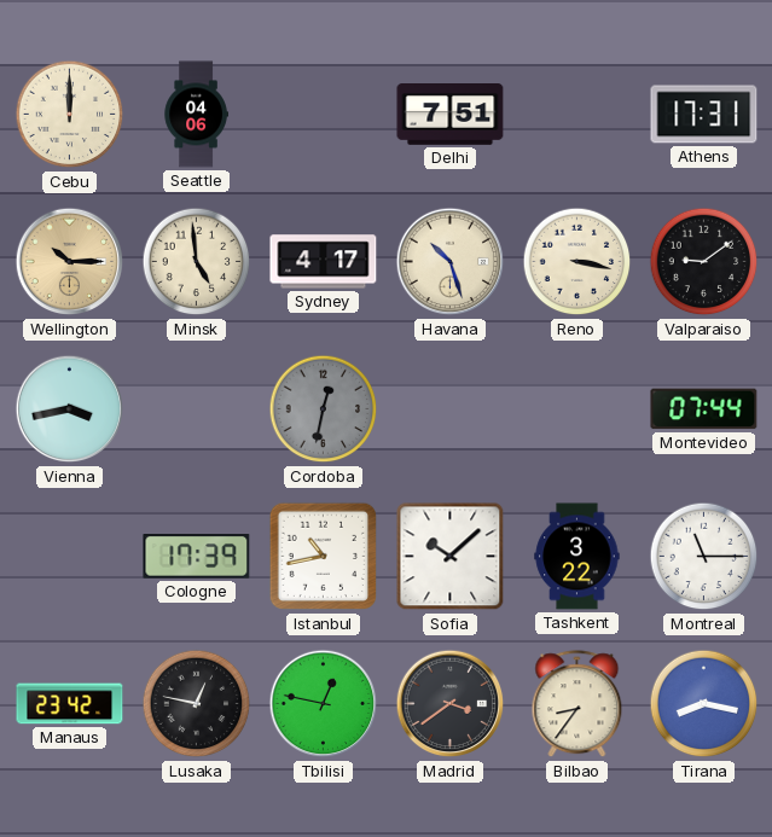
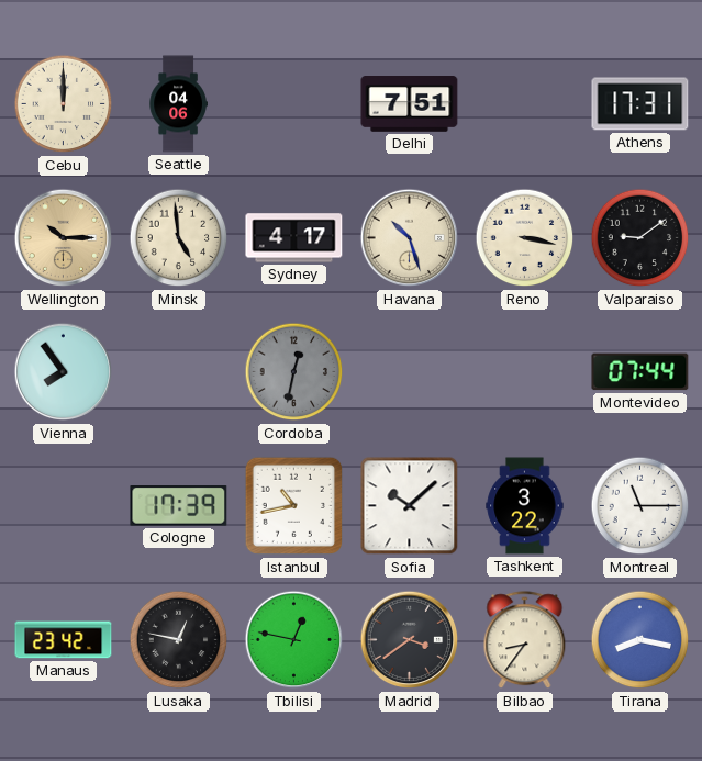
Vienna: 3:43 -> 7:54
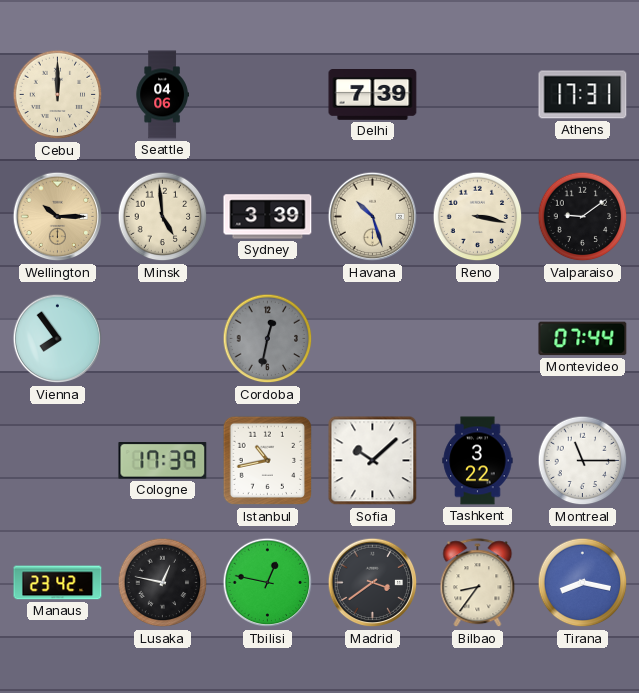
Delhi: 7:51 -> 7:39
Sydney: 4:17 -> 3:39
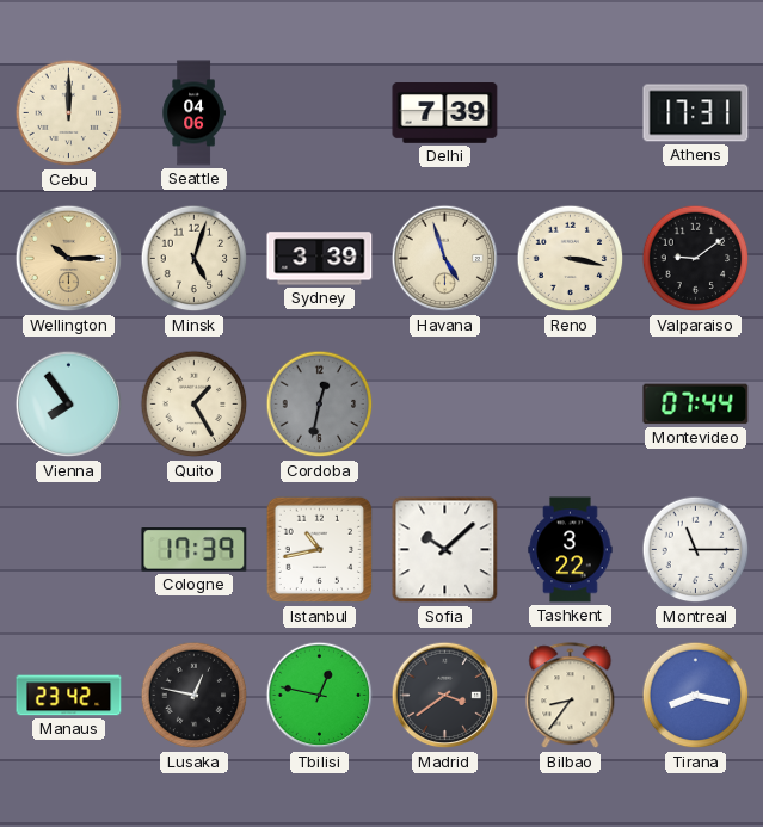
Minsk: 4:59 -> 5:03
Havana: 10:27 -> 4:57
Quito: none -> 1:25
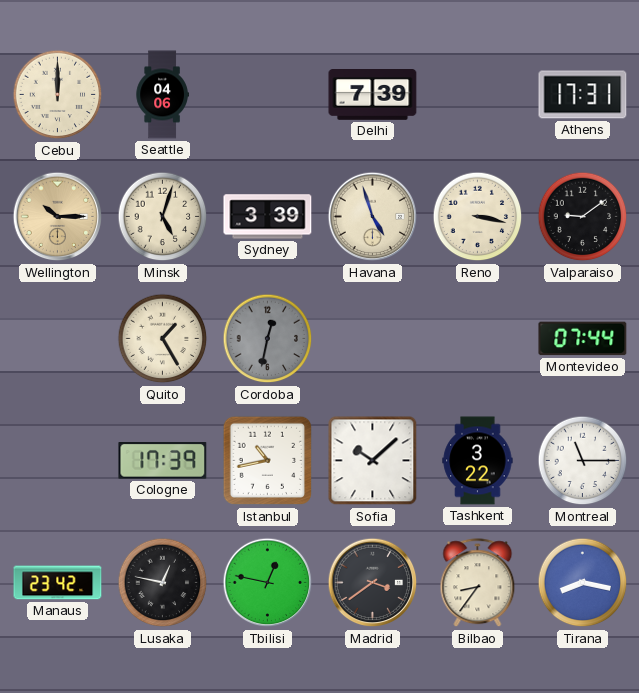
Vienna: 7:54 -> none
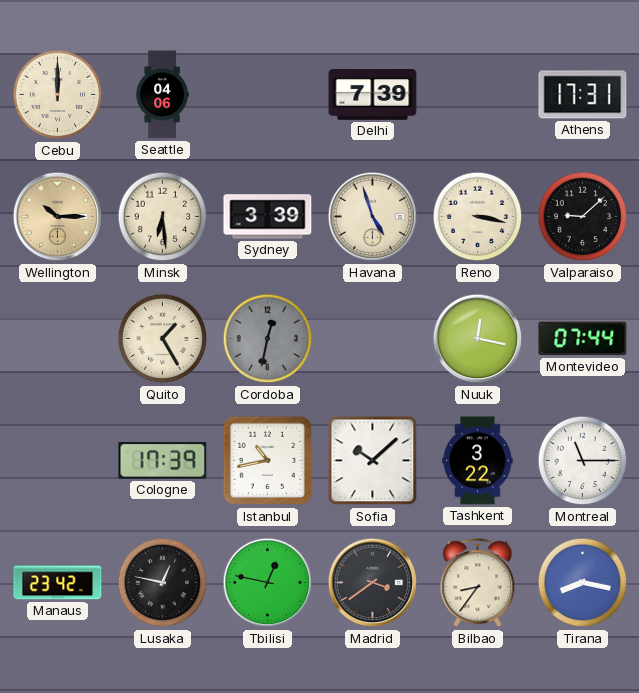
Minsk: 5:03 -> 6:29
Valparaiso: 9:09 -> 9:08
Nuuk: none -> 12:17
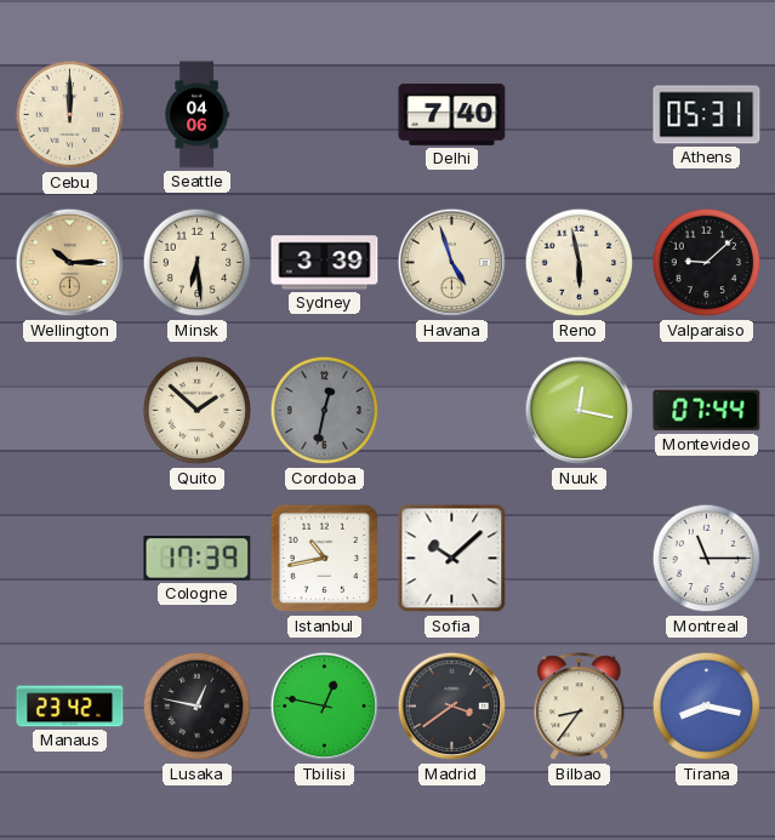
Delhi: 7:39 -> 7:40
Athens: 17:31 -> 05:31
Reno: 3:17 -> 5:58
Quito: 1:25 -> 1:52
Tashkent: 3:22 -> none
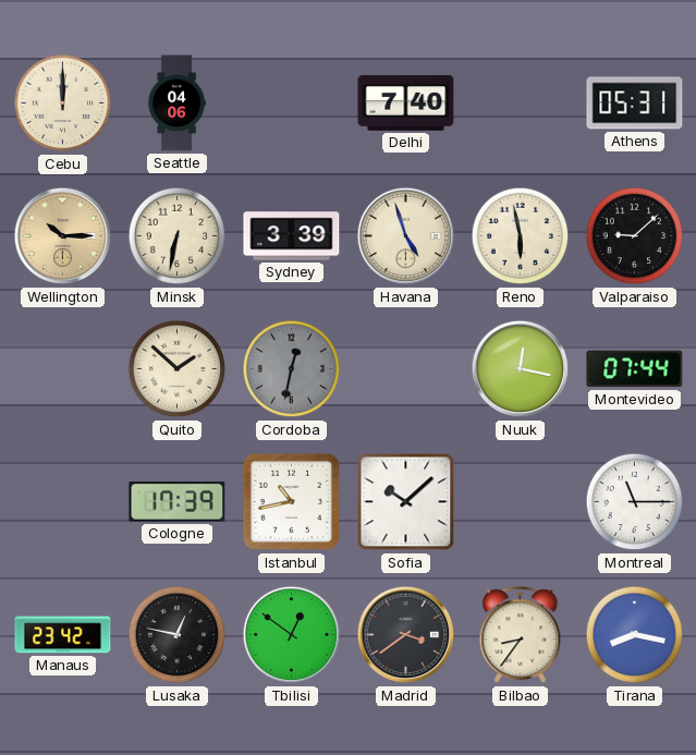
Minsk: 6:29 -> 6:32
Tbilisi: 12:47 -> 12:51
